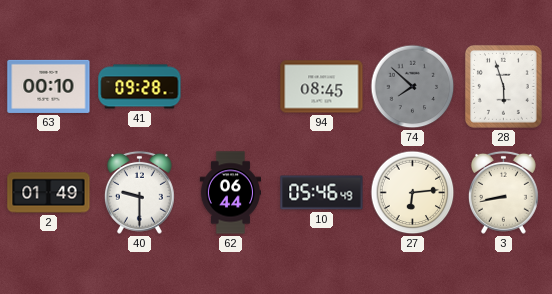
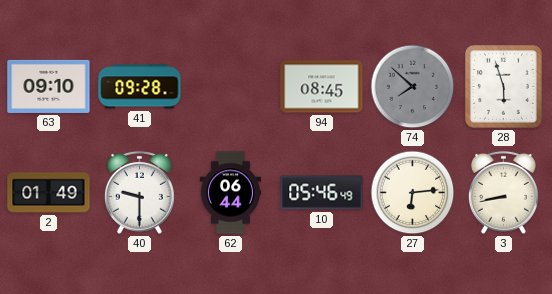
63: 00:10 -> 09:10
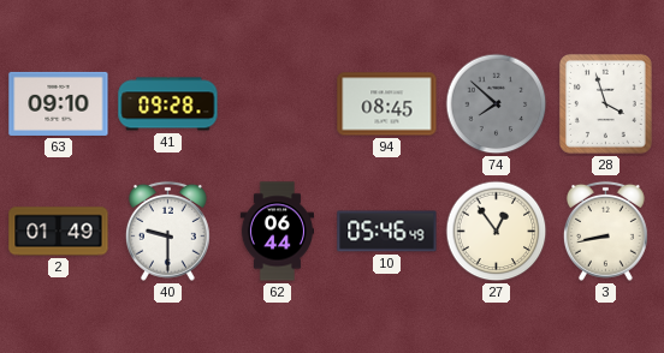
28: 5:57 -> 3:57
27: 6:14 -> 12:54
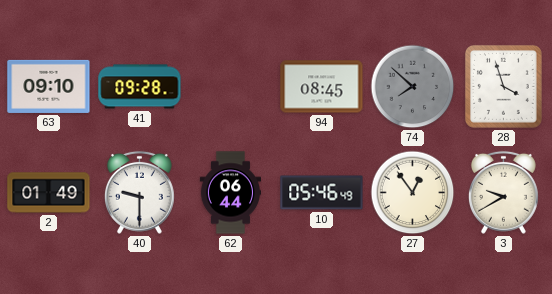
3: 8:43 -> 9:40
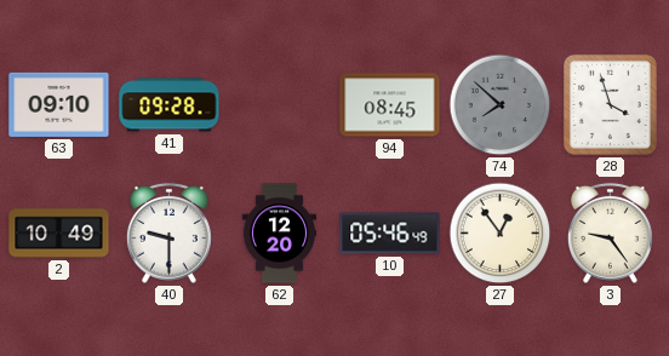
2: 01:49 -> 10:49
62: 06:44 -> 12:20
3: 9:40 -> 9:24
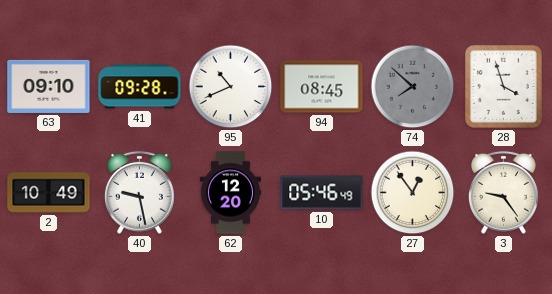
95: none -> 10:41
40: 9:30 -> 9:28
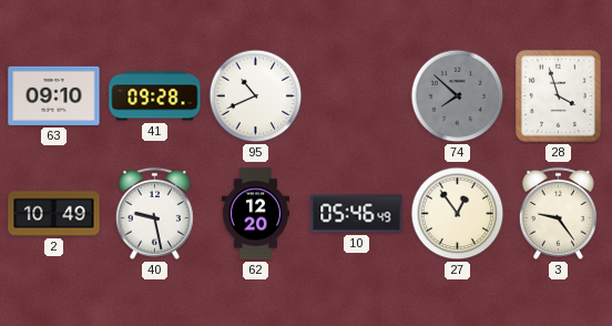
94: 08:45 -> none
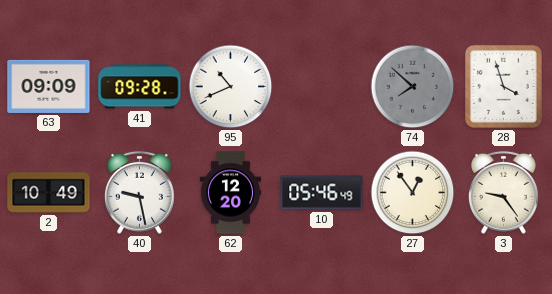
63: 09:10 -> 09:09
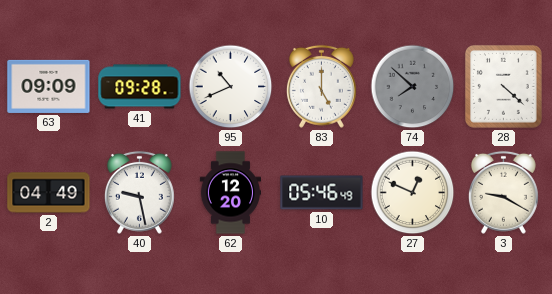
83: none -> 5:00
28: 3:57 -> 4:22
2: 10:49 -> 04:49
27: 12:54 -> 12:49
3: 9:24 -> 9:20
